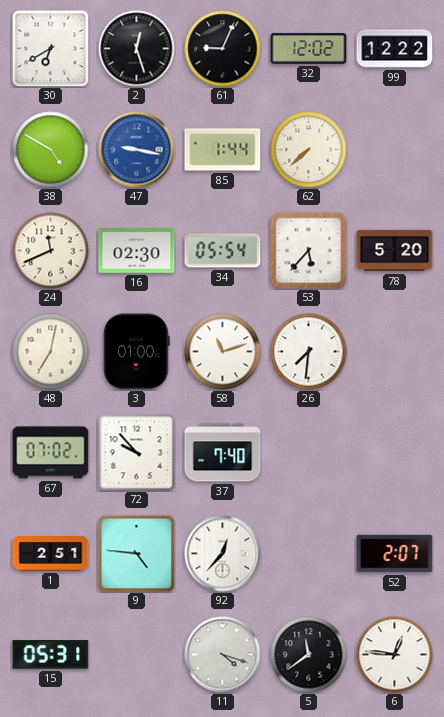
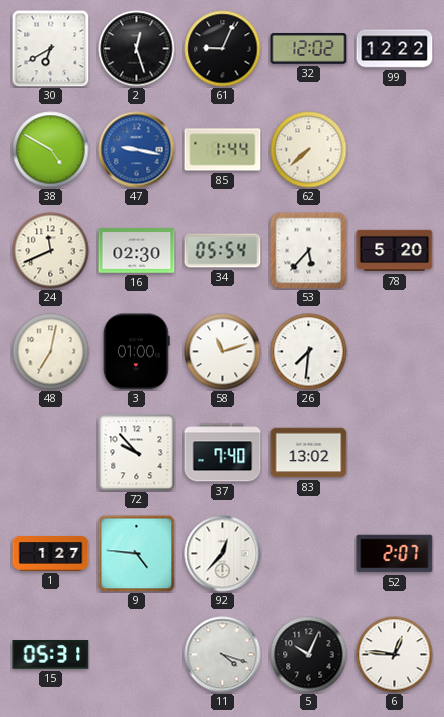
67: 07:02 -> none
83: none -> 13:02
1: 2:51 -> 1:27
5: 11:39 -> 10:04
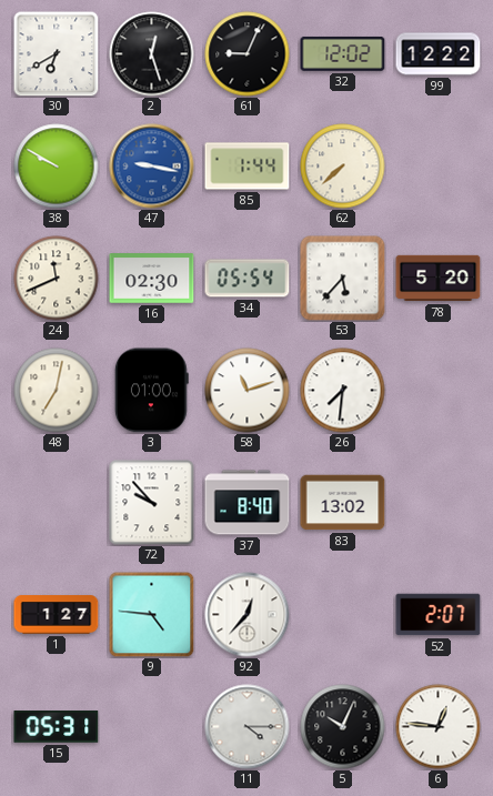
38: 4:50 -> 9:50
37: 7:40 -> 8:40
11: 4:18 -> 4:15
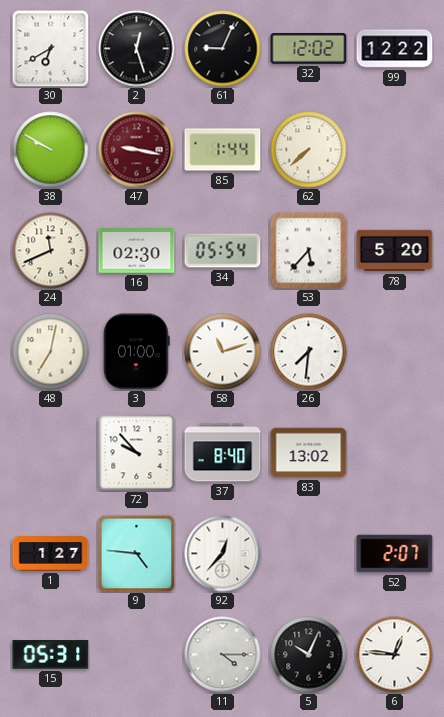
47 dial: blue -> burgundy
